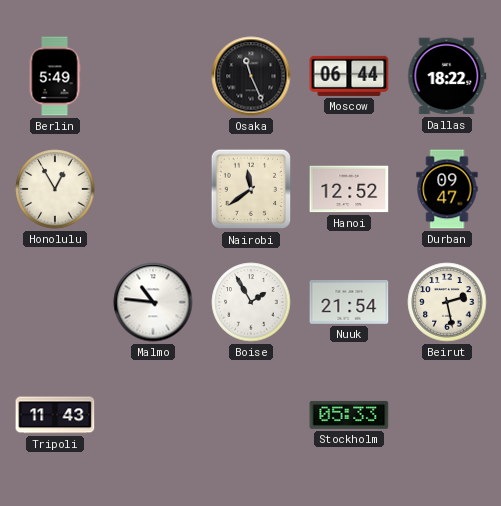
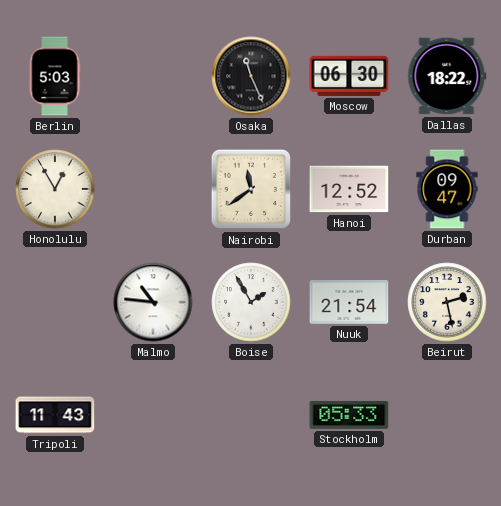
Berlin: 5:49 -> 5:03
Moscow: 06:44 -> 06:30
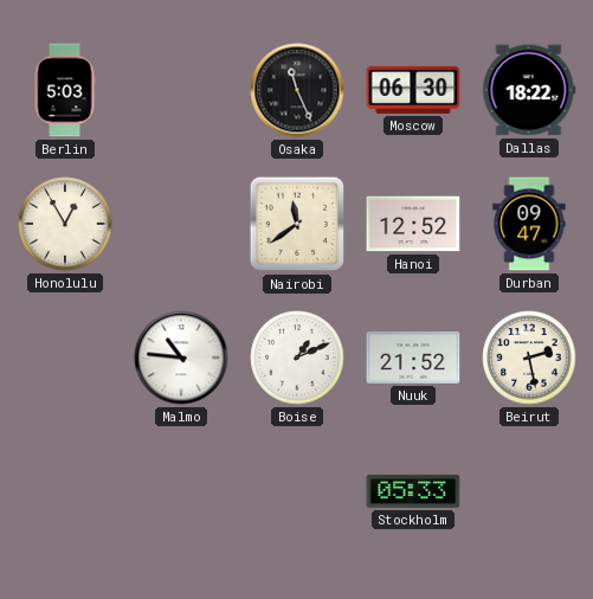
Boise: 1:55 -> 1:11
Nuuk: 21:54 -> 21:52
Tripoli: 11:43 -> none
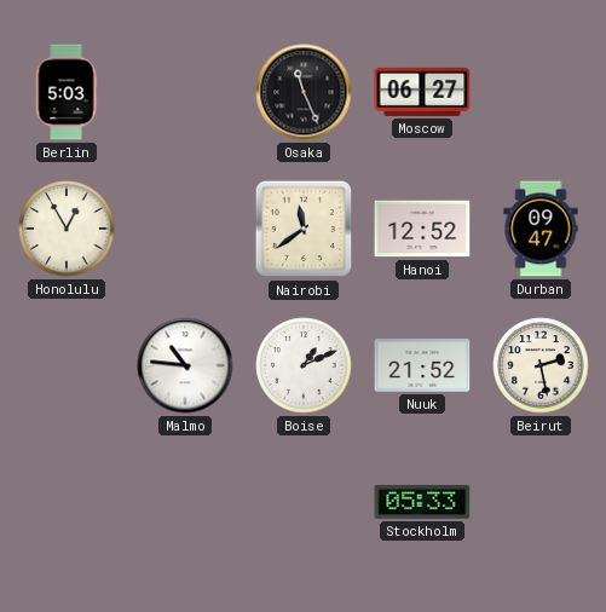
Moscow: 06:30 -> 06:27
Dallas: 18:22 -> none
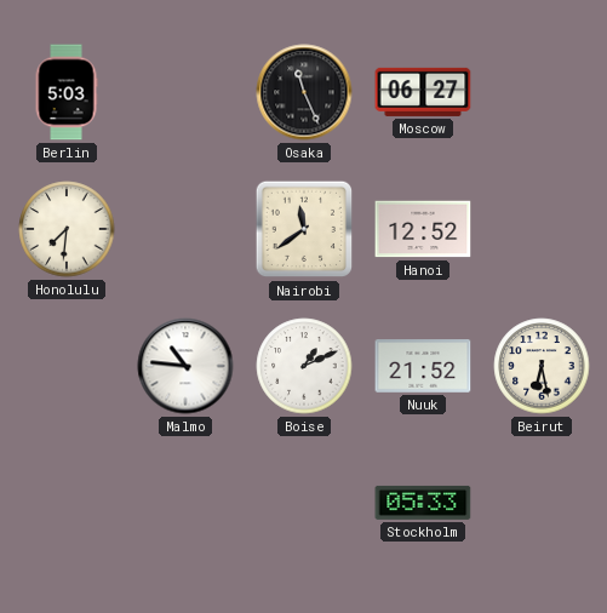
Honolulu: 12:55 -> 7:31
Durban: 09:47 -> none
Beirut: 2:28 -> 6:28
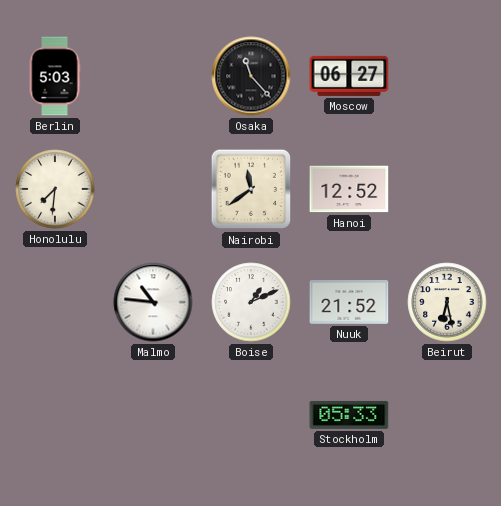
Osaka: 11:26 -> 11:23
